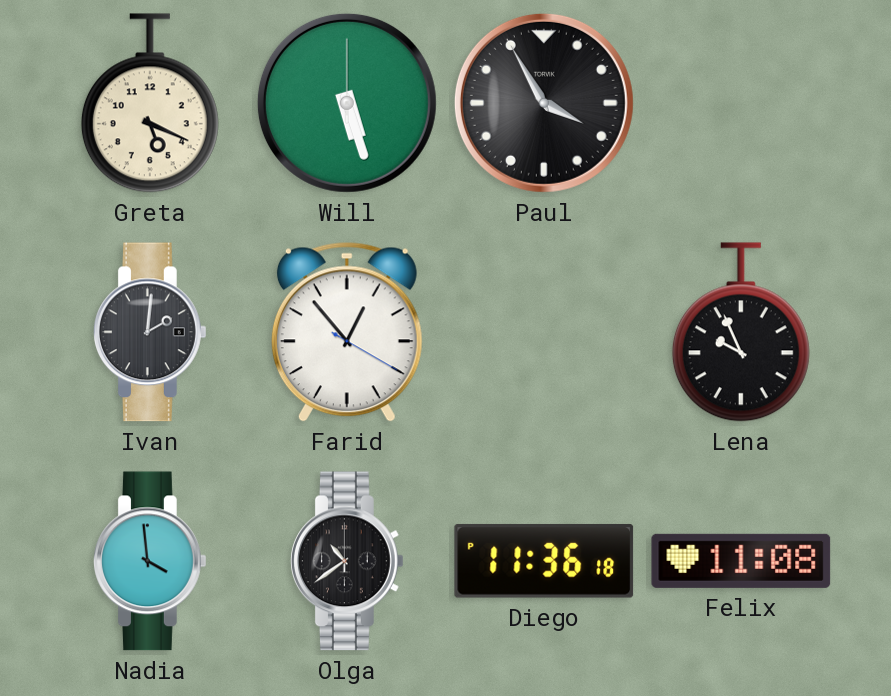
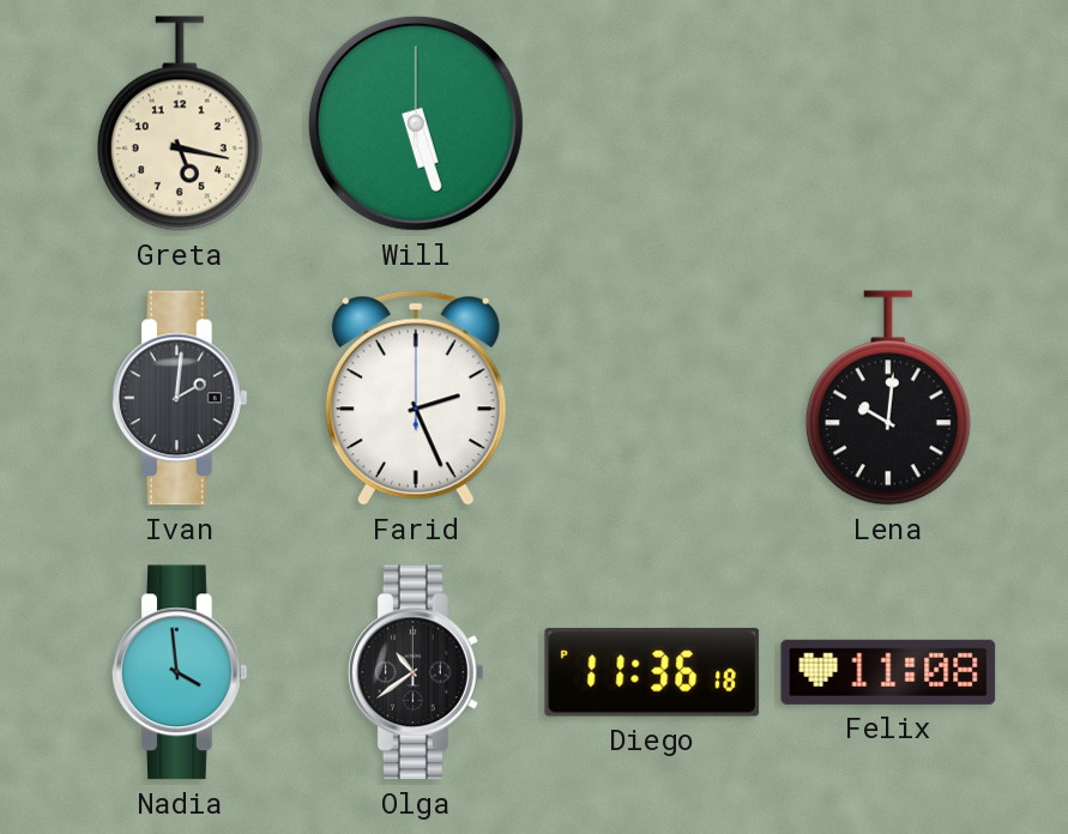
Greta: 5:19 -> 5:17
Paul: 3:55 -> none
Farid: 12:53 -> 2:26
Lena: 9:56 -> 10:01
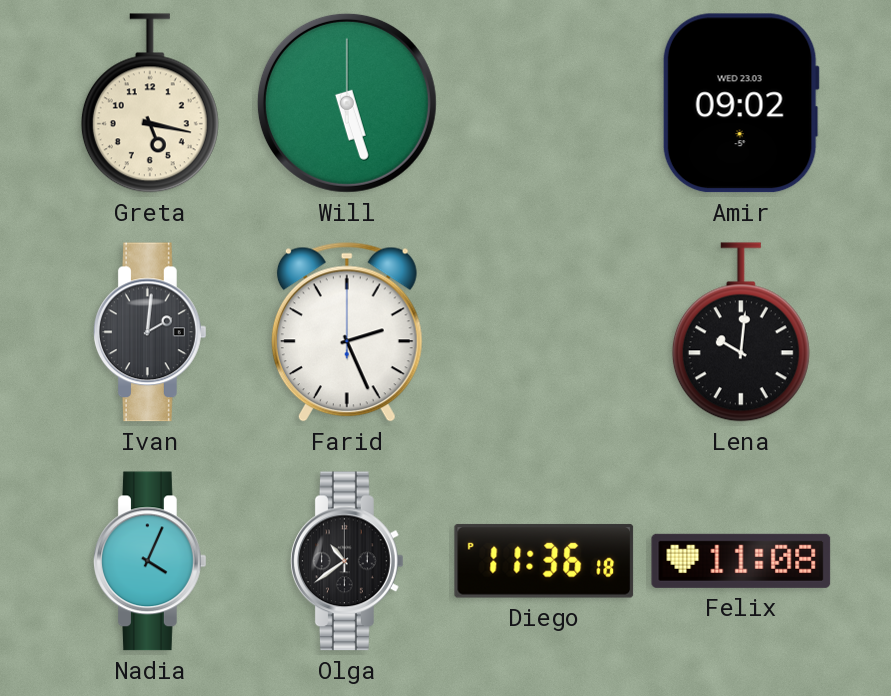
Amir: none -> 09:02
Nadia: 3:59 -> 4:04
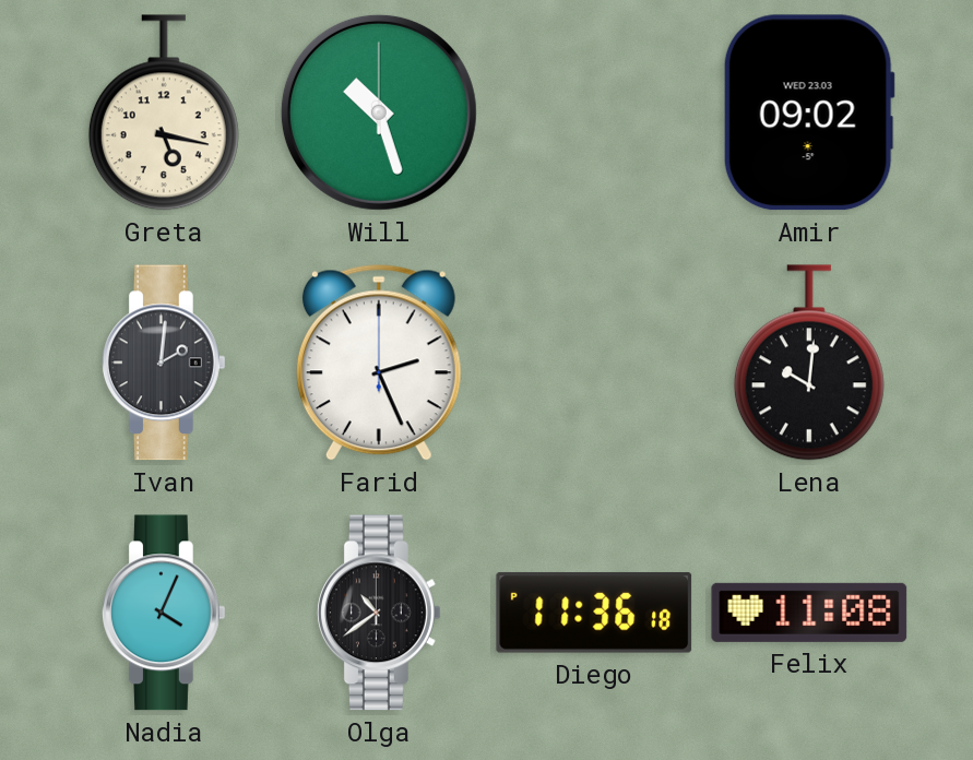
Will: 5:27 -> 10:27
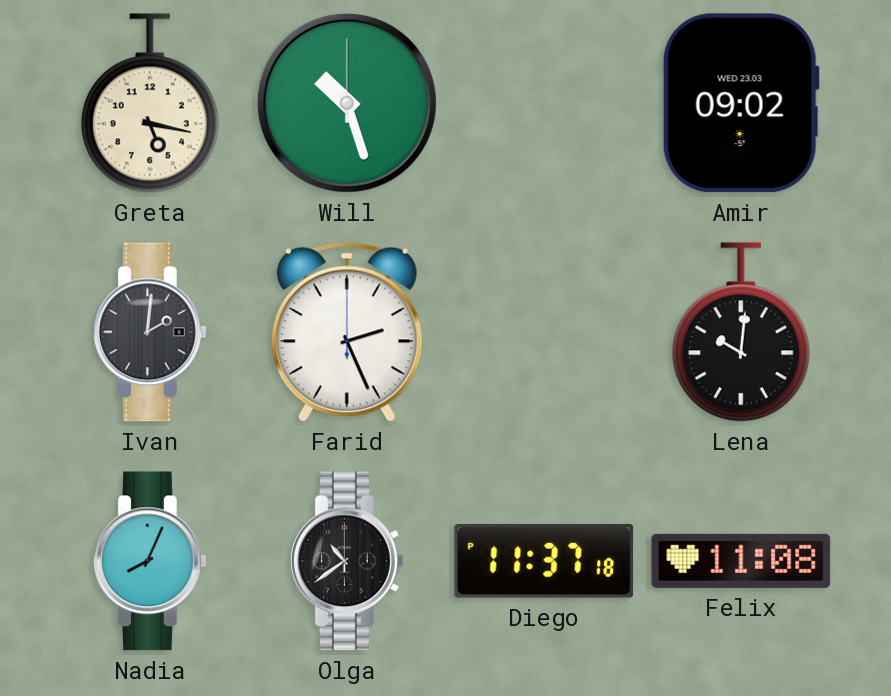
Nadia: 4:04 -> 8:04
Diego: 11:36 -> 11:37
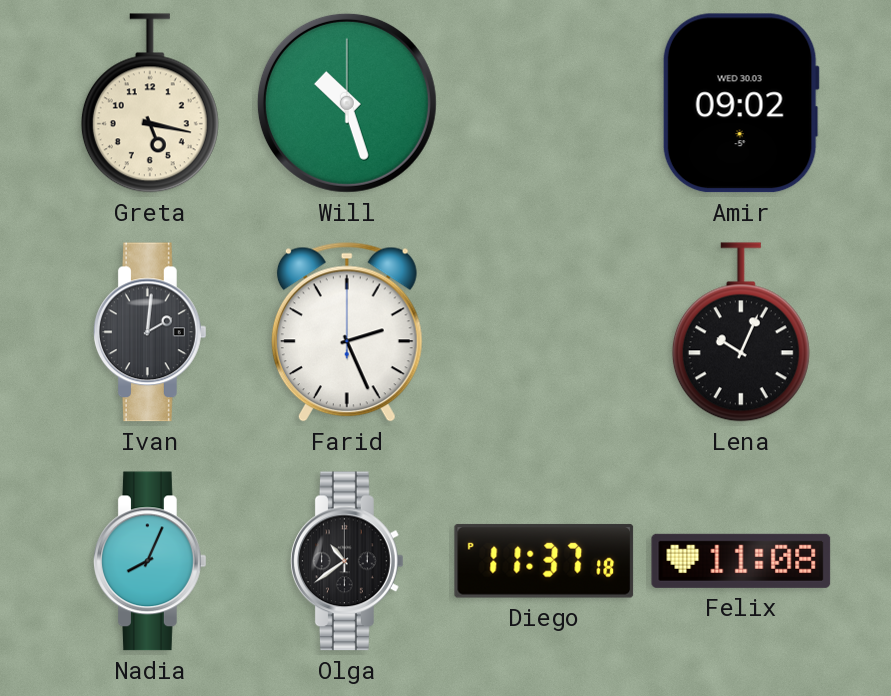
Amir date: WED 23.03 -> WED 30.03
Lena: 10:01 -> 10:04
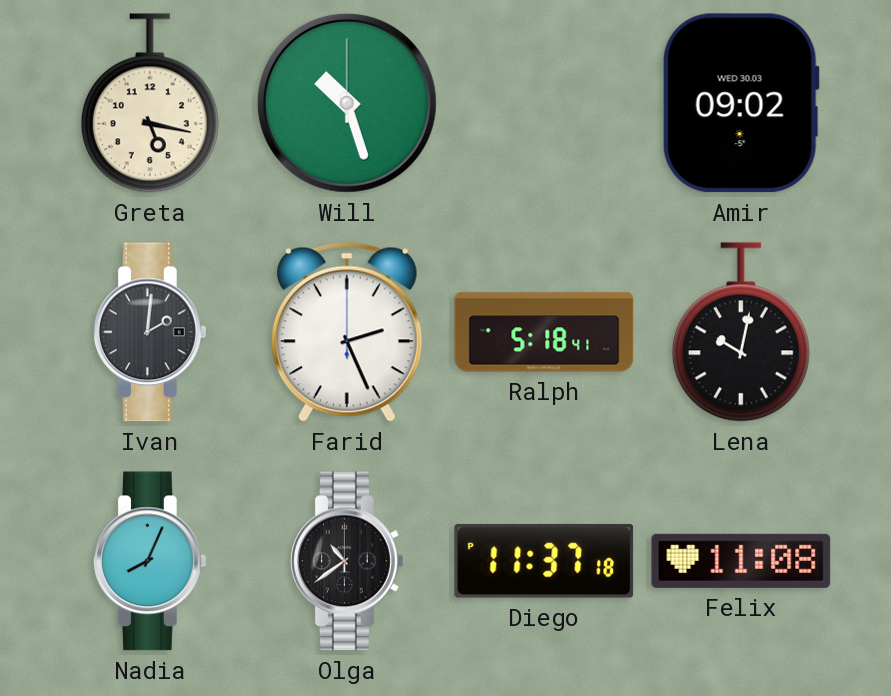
Ralph: none -> 5:18
Lena: 10:04 -> 10:02
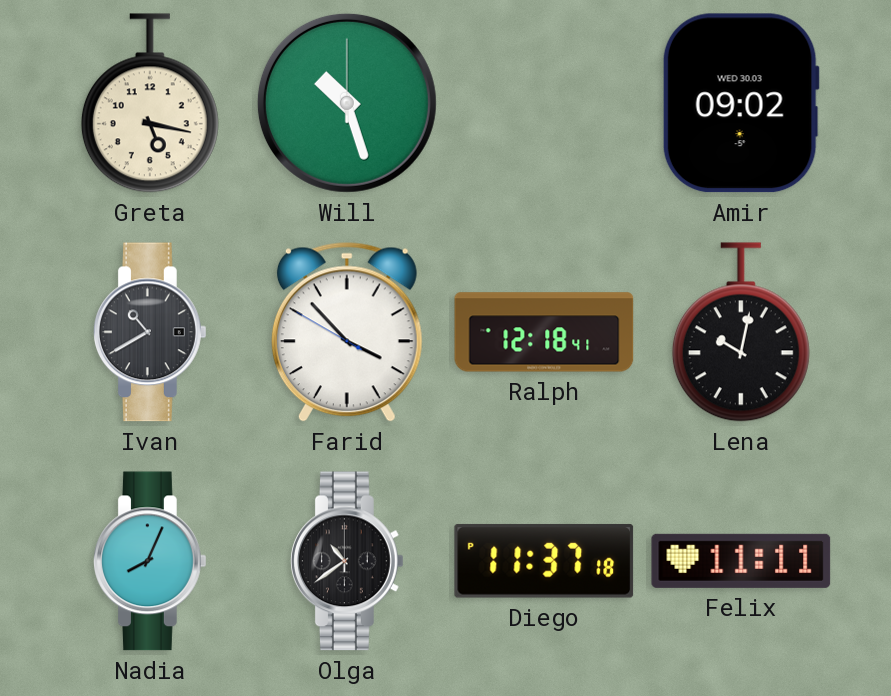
Ivan: 2:01 -> 10:40
Farid: 2:26 -> 3:52
Ralph: 5:18 -> 12:18
Felix: 11:08 -> 11:11
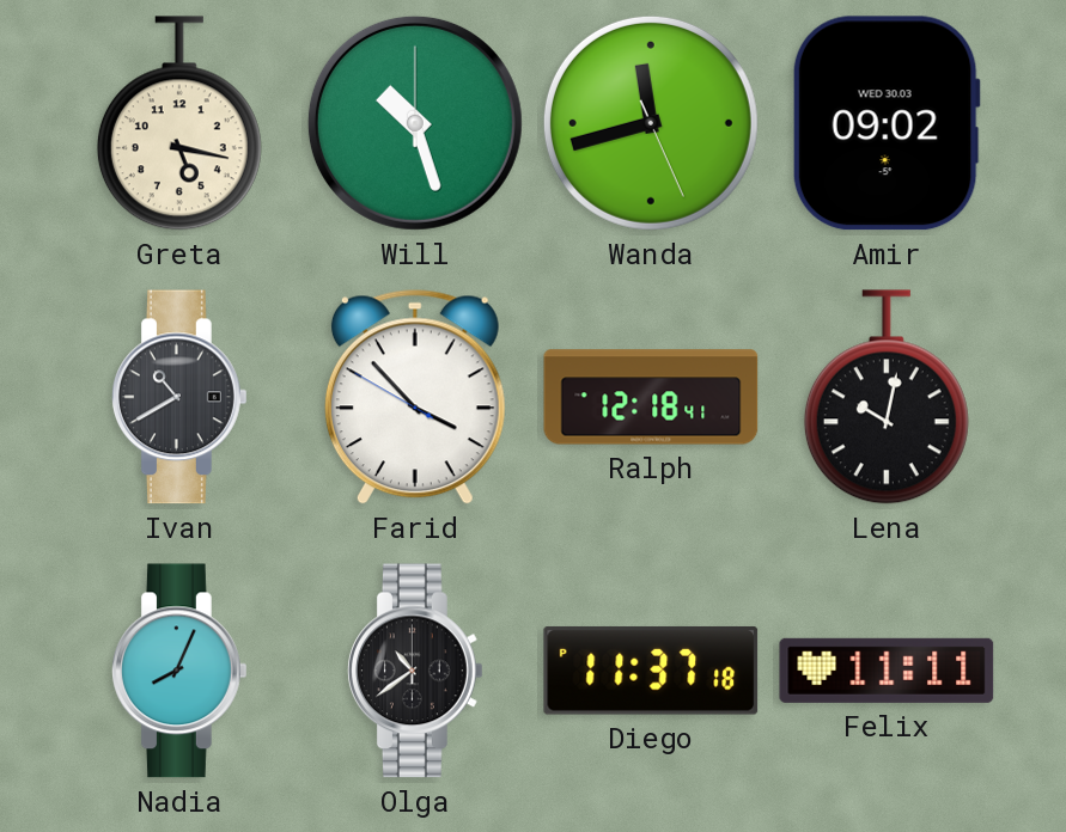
Wanda: none -> 11:42
